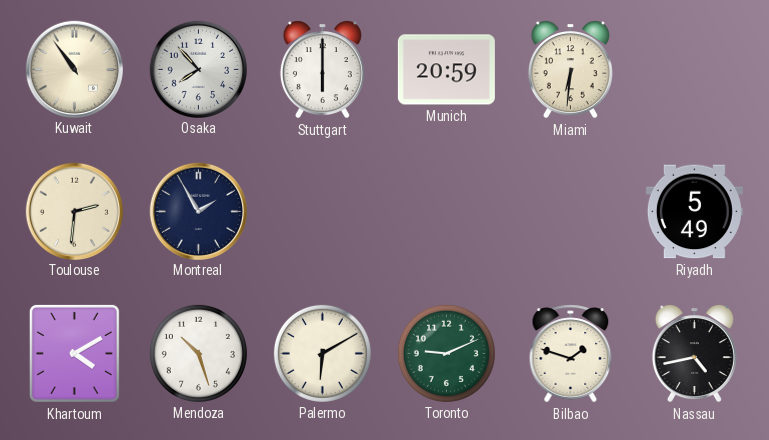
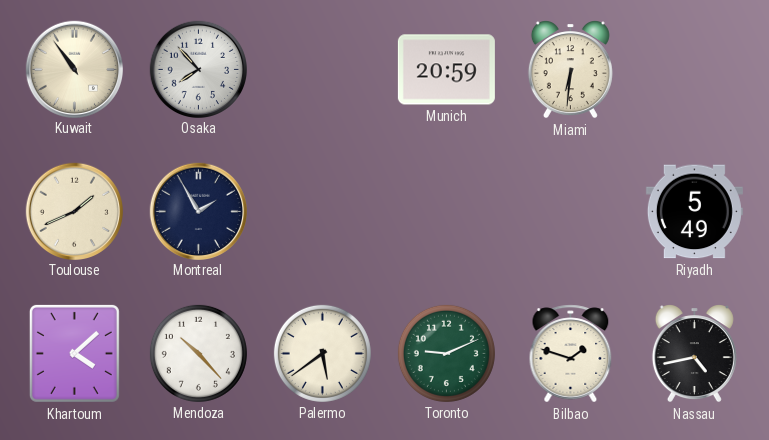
Stuttgart: 6:00 -> none
Toulouse: 2:31 -> 1:41
Khartoum: 4:10 -> 4:08
Mendoza: 10:27 -> 10:23
Palermo: 6:10 -> 5:39
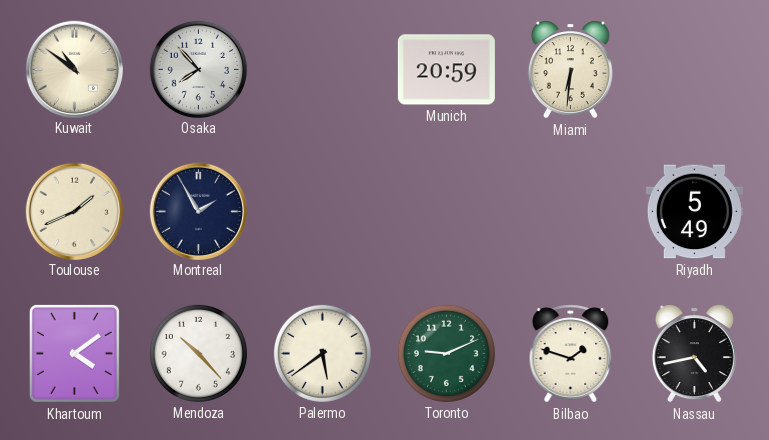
Kuwait: 10:54 -> 10:51
Khartoum: 4:08 -> 4:09
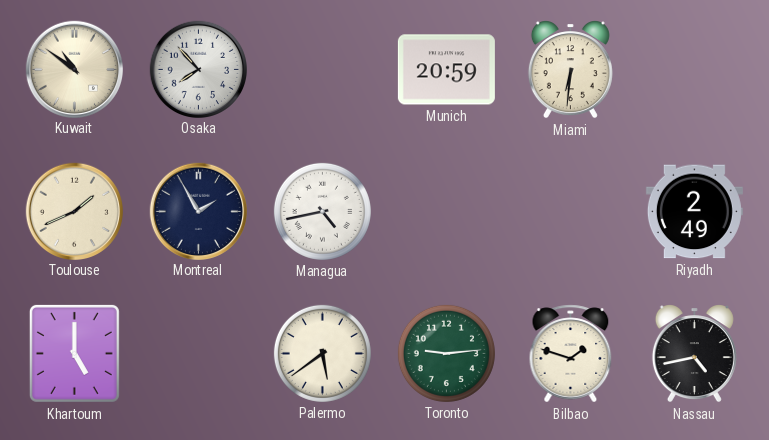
Managua: none -> 4:43
Riyadh: 5:49 -> 2:49
Khartoum: 4:09 -> 5:00
Mendoza: 10:23 -> none
Toronto: 9:11 -> 9:14
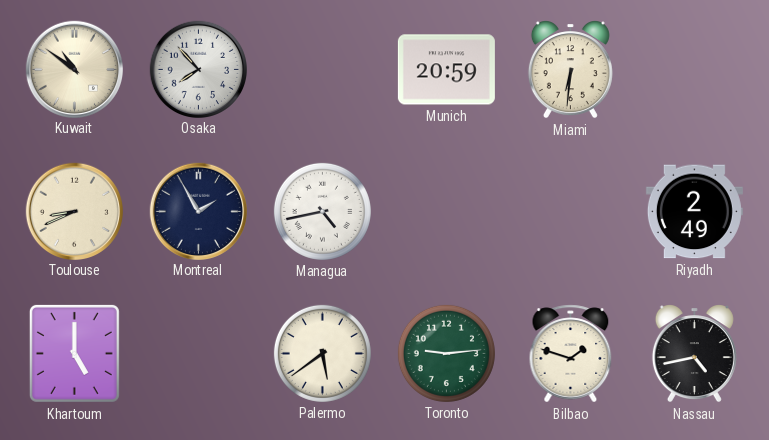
Toulouse: 1:41 -> 8:41
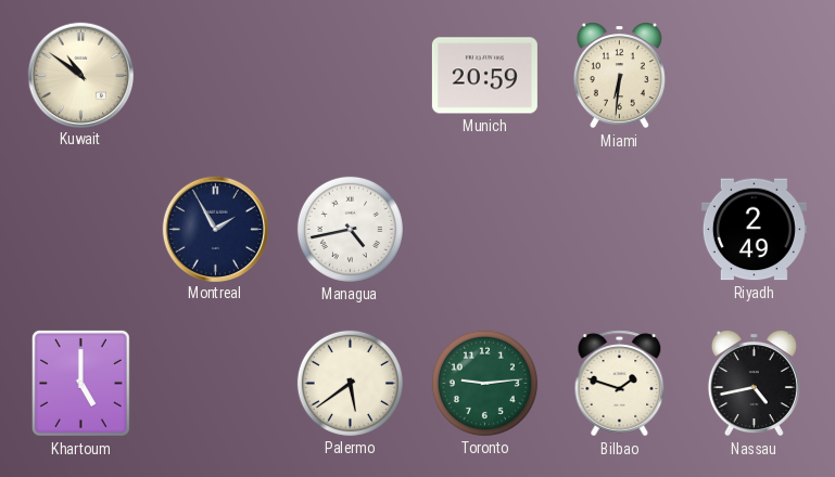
Osaka: 7:53 -> none
Toulouse: 8:41 -> none
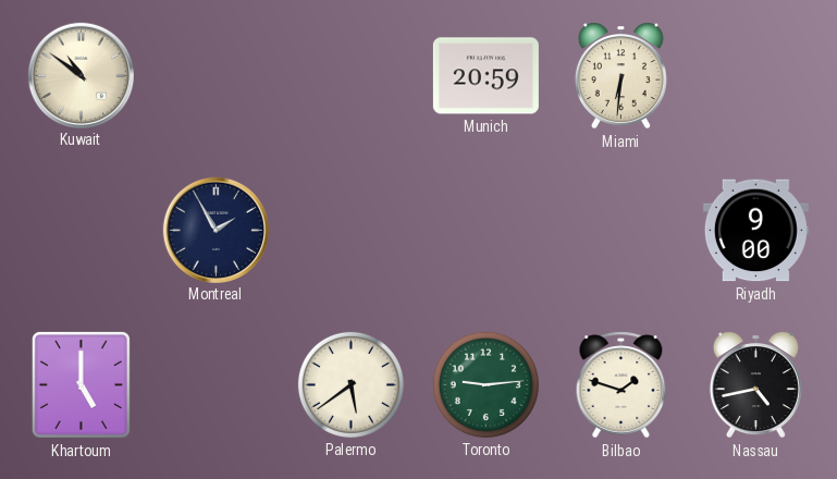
Managua: 4:43 -> none
Riyadh: 2:49 -> 9:00
